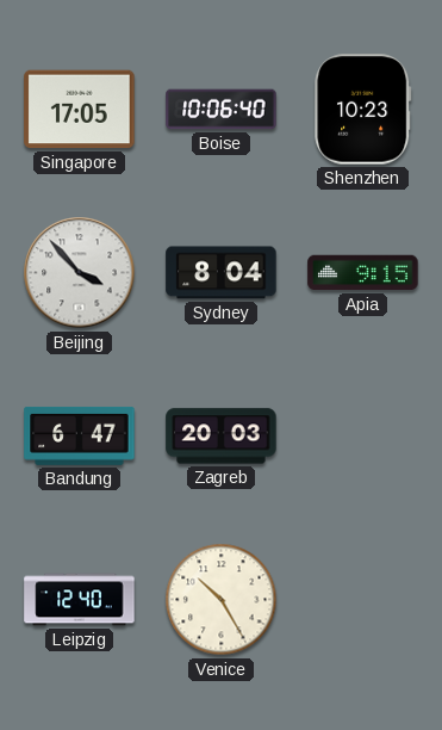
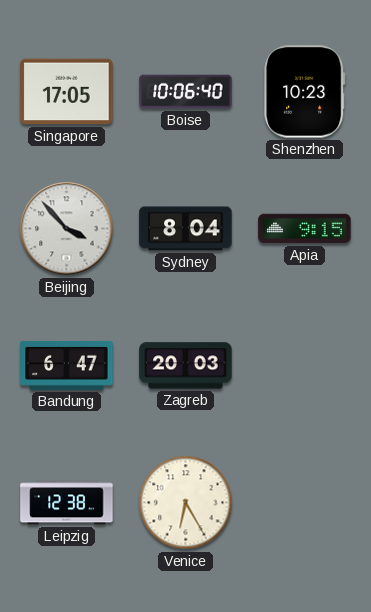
Leipzig: 12:40 -> 12:38
Venice: 10:25 -> 6:25
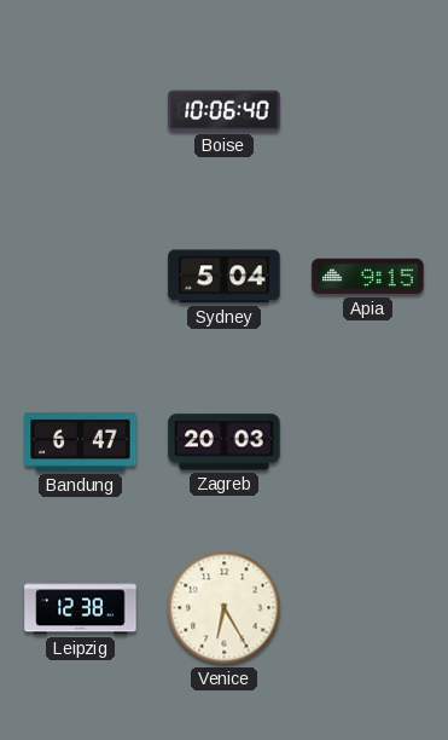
Singapore: 17:05 -> none
Shenzhen: 10:23 -> none
Beijing: 3:53 -> none
Sydney: 8:04 -> 5:04
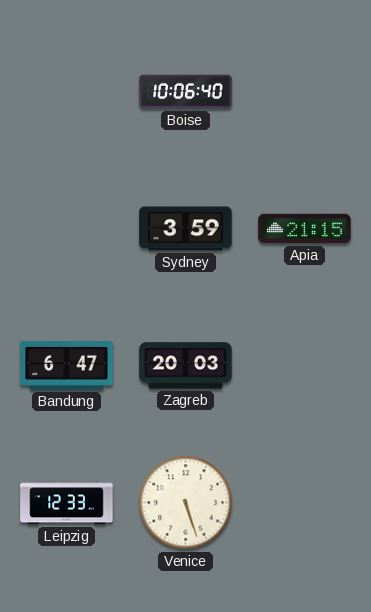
Sydney: 5:04 -> 3:59
Apia: 9:15 -> 21:15
Leipzig: 12:38 -> 12:33
Venice: 6:25 -> 5:27
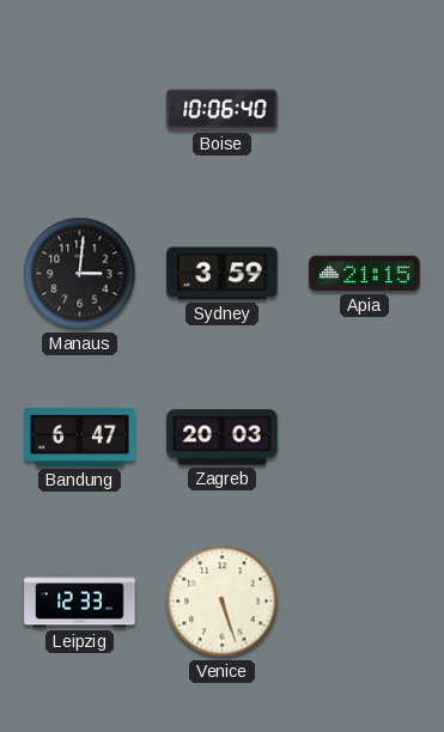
Manaus: none -> 3:01
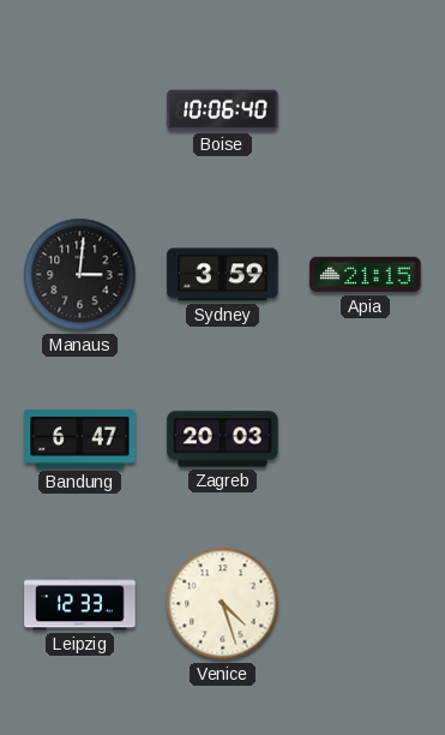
Venice: 5:27 -> 4:27
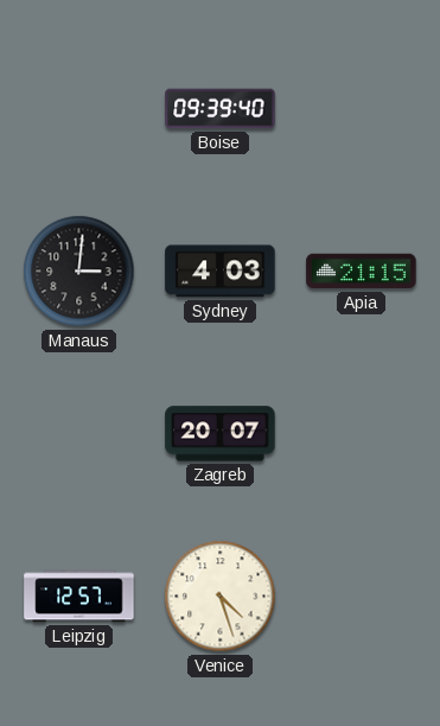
Boise: 10:06 -> 09:39
Sydney: 3:59 -> 4:03
Bandung: 6:47 -> none
Zagreb: 20:03 -> 20:07
Leipzig: 12:33 -> 12:57
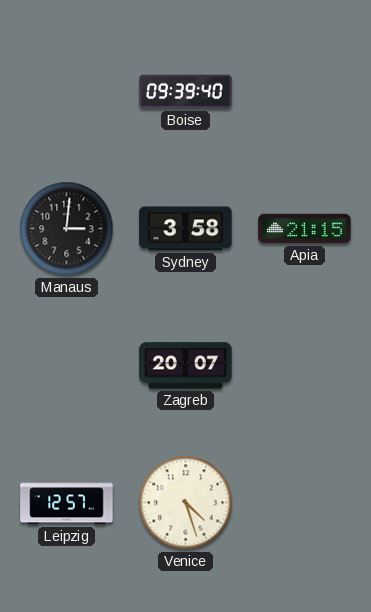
Sydney: 4:03 -> 3:58
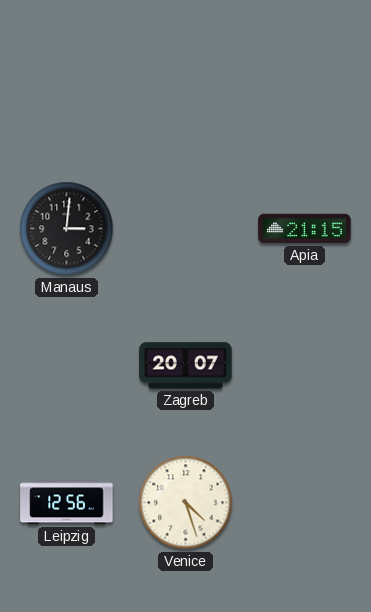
Boise: 09:39 -> none
Sydney: 3:58 -> none
Leipzig: 12:57 -> 12:56
